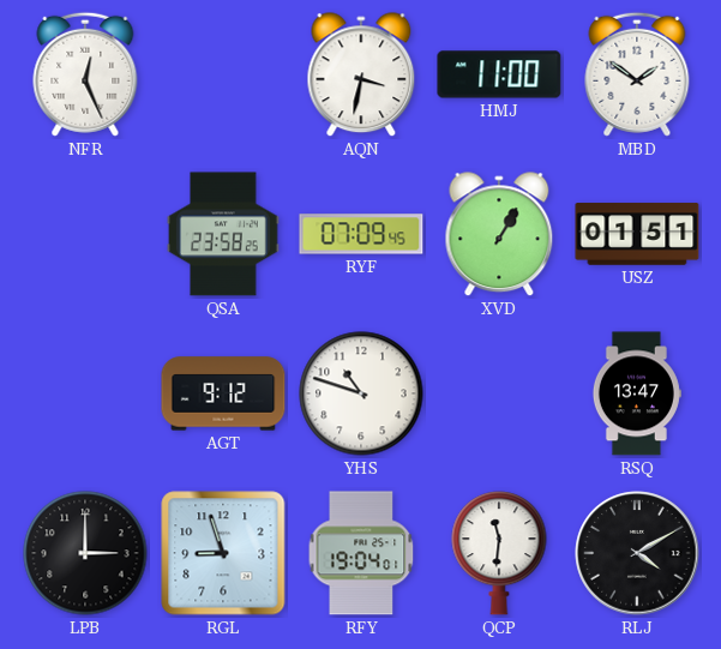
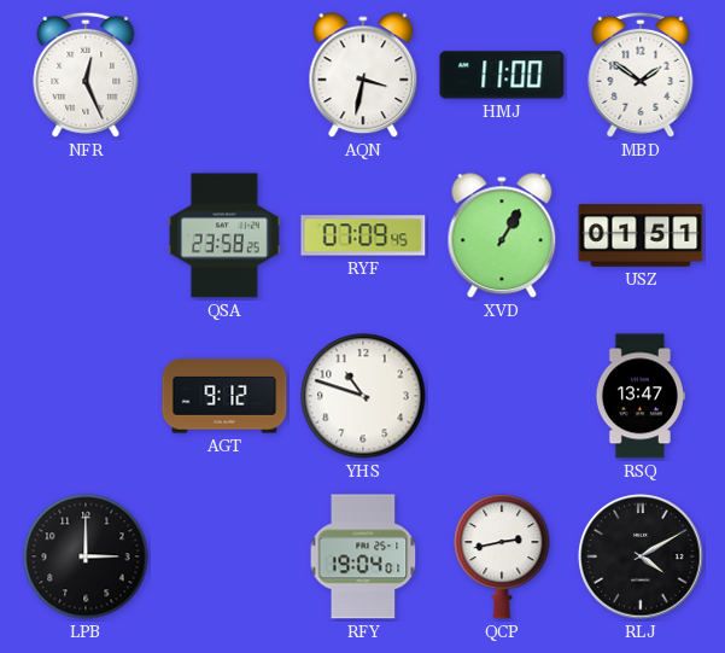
RGL: 8:57 -> none
QCP: 11:31 -> 2:43
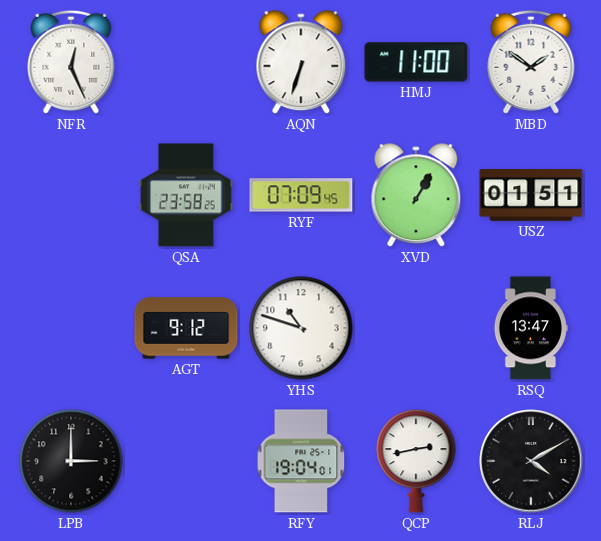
AQN: 3:32 -> 6:33
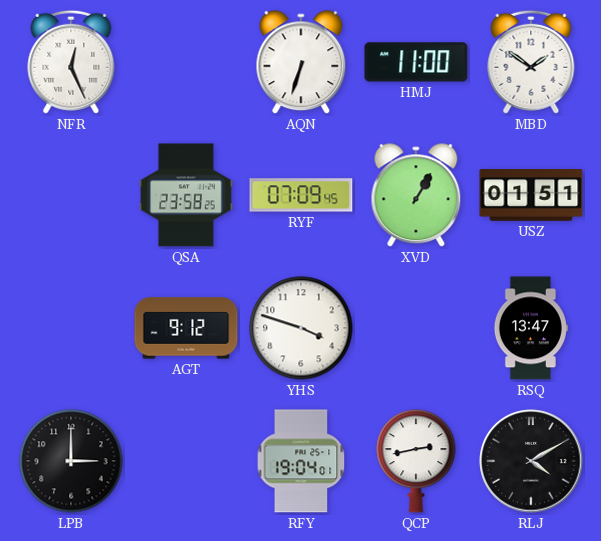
YHS: 10:48 -> 3:48
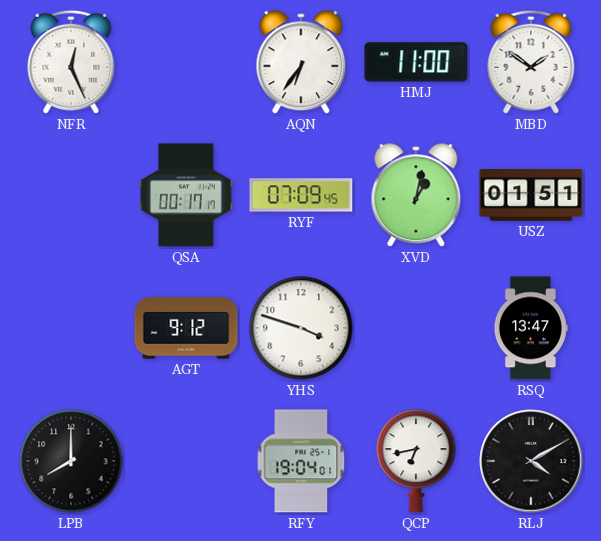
AQN: 6:33 -> 6:36
QSA: 23:58 -> 00:17
XVD: 1:05 -> 1:02
LPB: 3:00 -> 8:00
QCP: 2:43 -> 6:43
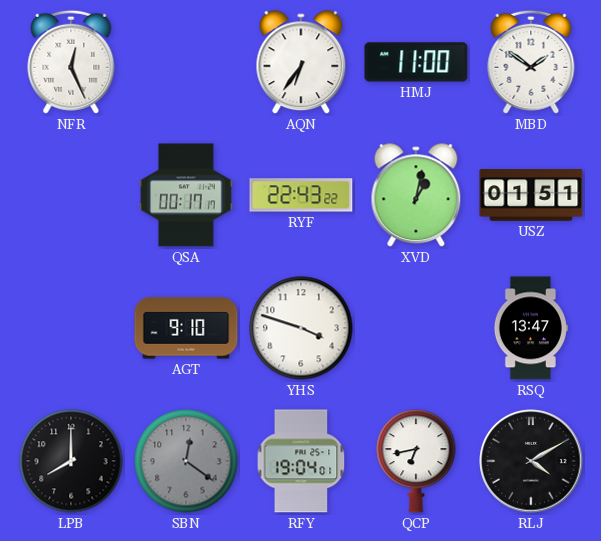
RYF: 07:09 -> 22:43
AGT: 9:12 -> 9:10
SBN: none -> 12:21
